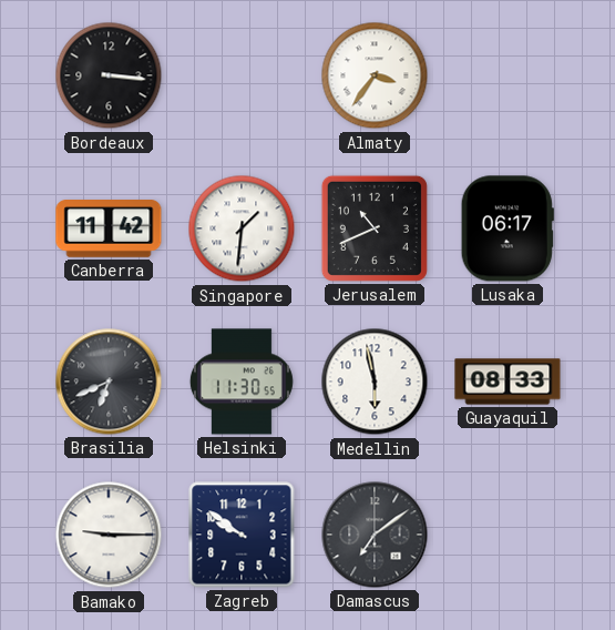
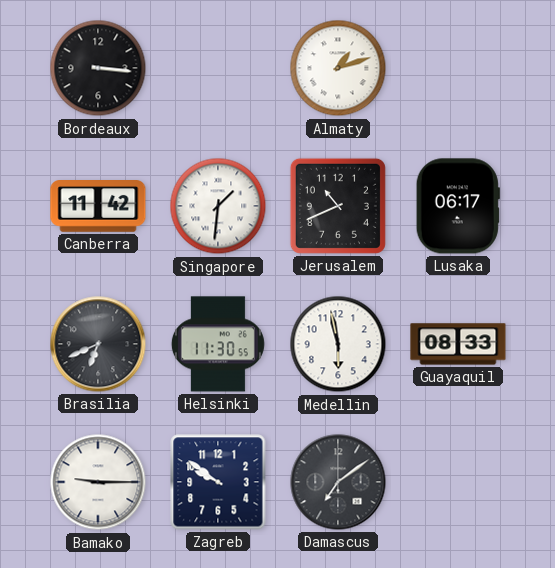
Almaty: 3:36 -> 1:12
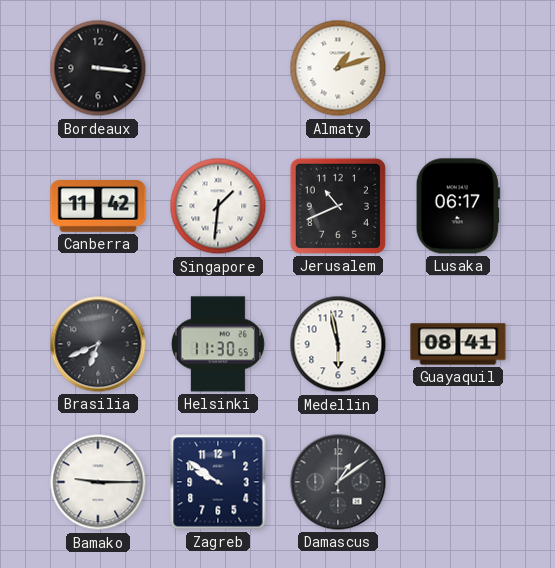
Guayaquil: 08:33 -> 08:41
Damascus: 7:09 -> 1:09
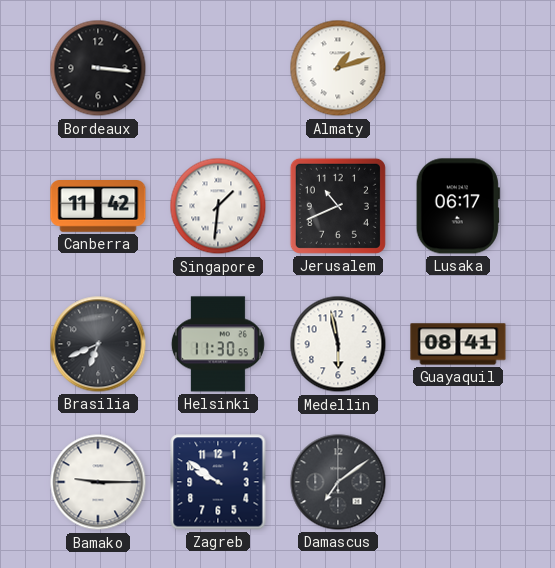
Damascus: 1:09 -> 7:09
